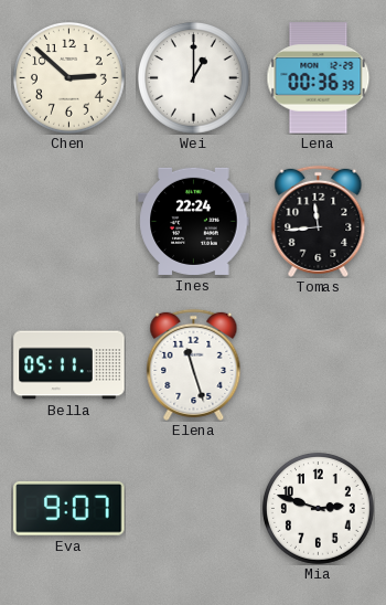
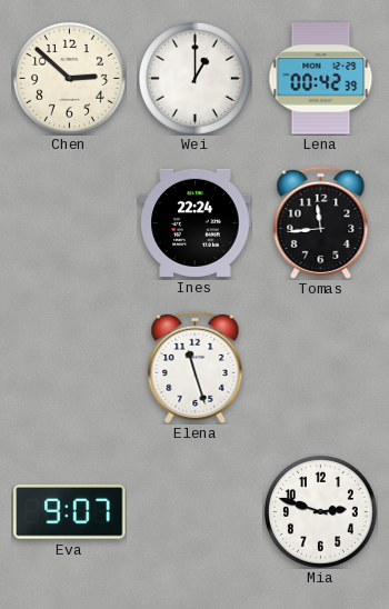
Lena: 00:36 -> 00:42
Bella: 05:11 -> none
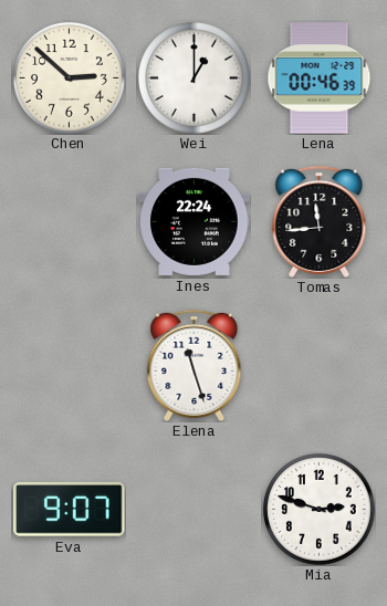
Lena: 00:42 -> 00:46
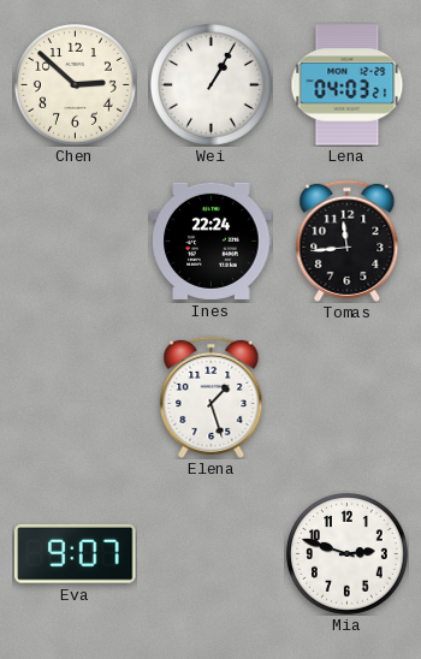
Wei: 1:00 -> 1:05
Lena: 00:46 -> 04:03
Elena: 11:27 -> 1:27
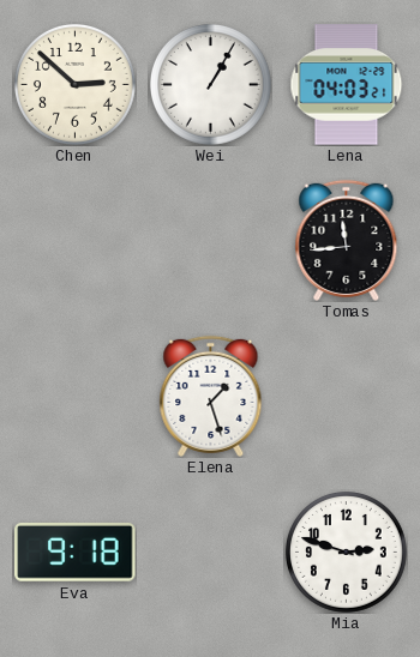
Ines: 22:24 -> none
Eva: 9:07 -> 9:18
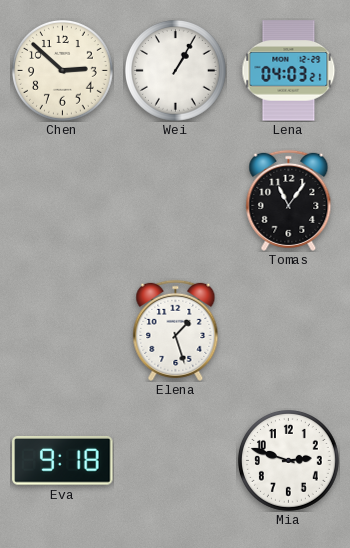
Tomas: 11:44 -> 11:06
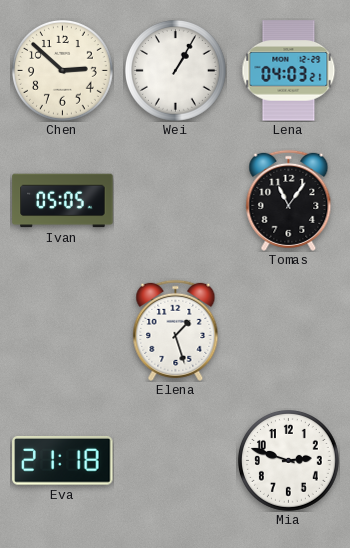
Ivan: none -> 05:05
Eva: 9:18 -> 21:18
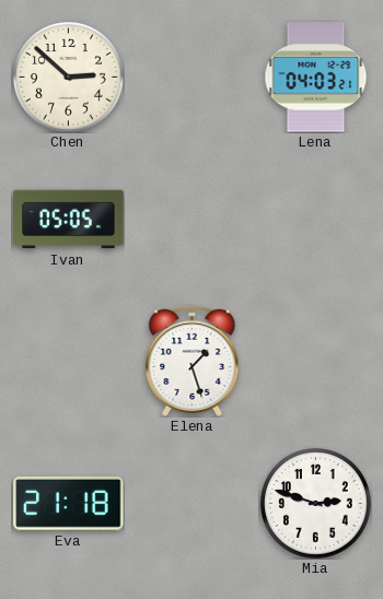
Wei: 1:05 -> none
Tomas: 11:06 -> none
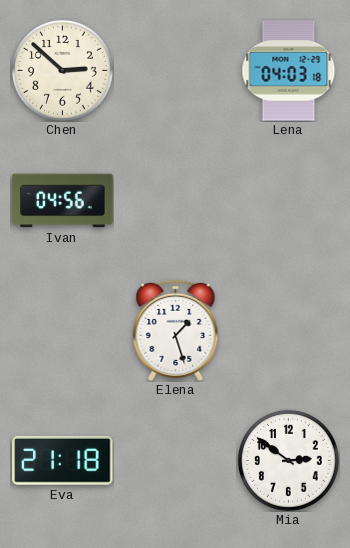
Lena: 04:03:21 -> 04:03:18
Ivan: 05:05 -> 04:56
Mia: 2:48 -> 2:51
